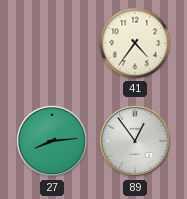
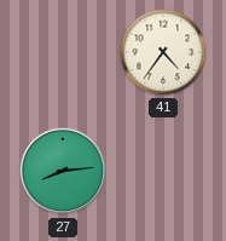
89: 12:54 -> none
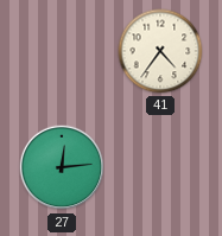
27: 8:14 -> 12:14
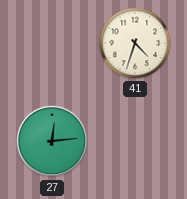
41: 4:36 -> 4:33
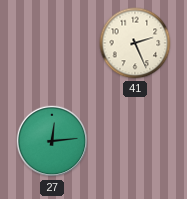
41: 4:33 -> 2:26
